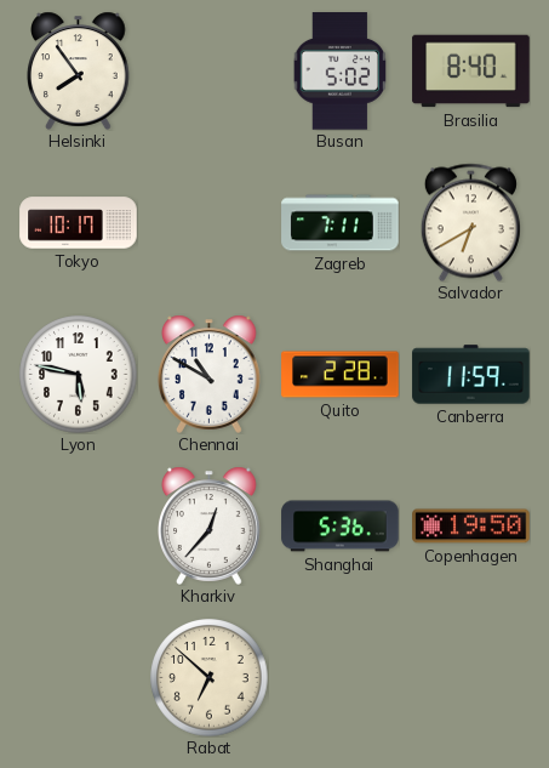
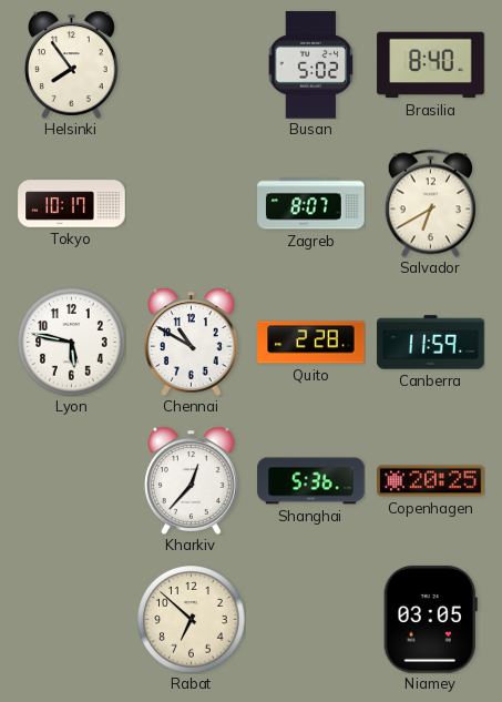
Zagreb: 7:11 -> 8:07
Copenhagen: 19:50 -> 20:25
Niamey: none -> 03:05
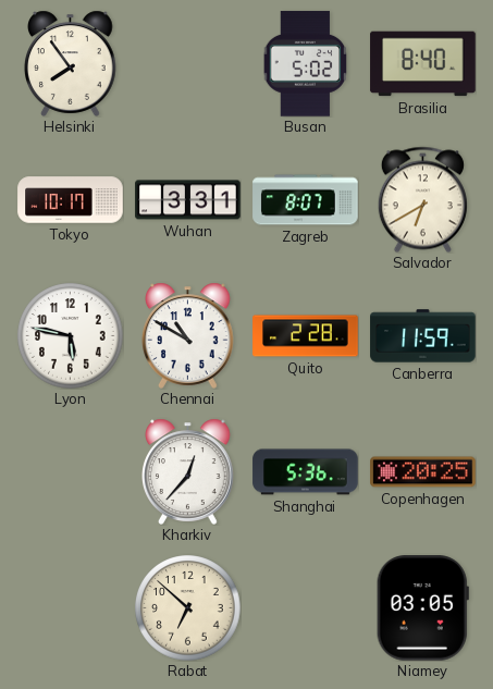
Wuhan: none -> 3:31
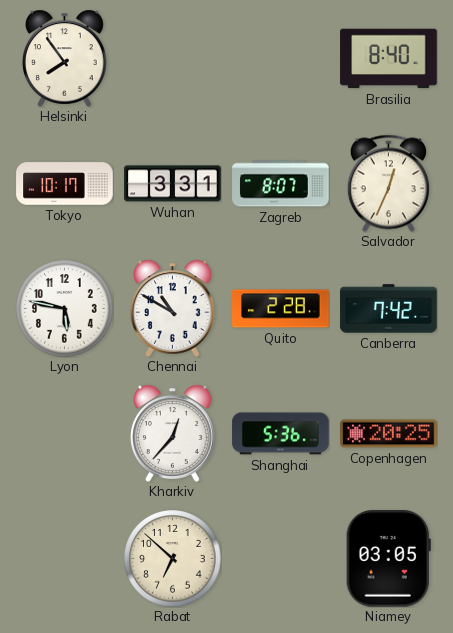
Busan: 5:02 -> none
Salvador: 6:40 -> 12:34
Canberra: 11:59 -> 7:42
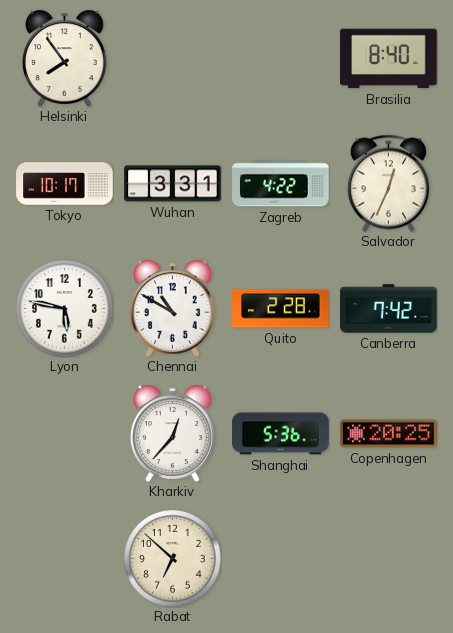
Zagreb: 8:07 -> 4:22
Niamey: 03:05 -> none
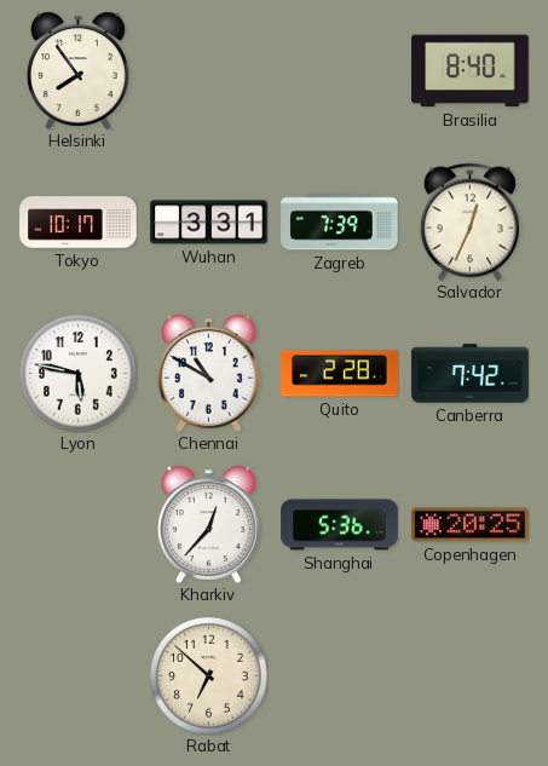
Zagreb: 4:22 -> 7:39
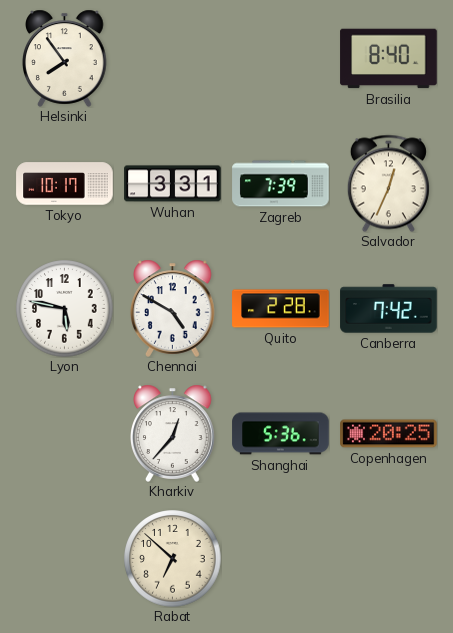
Chennai: 10:50 -> 4:50
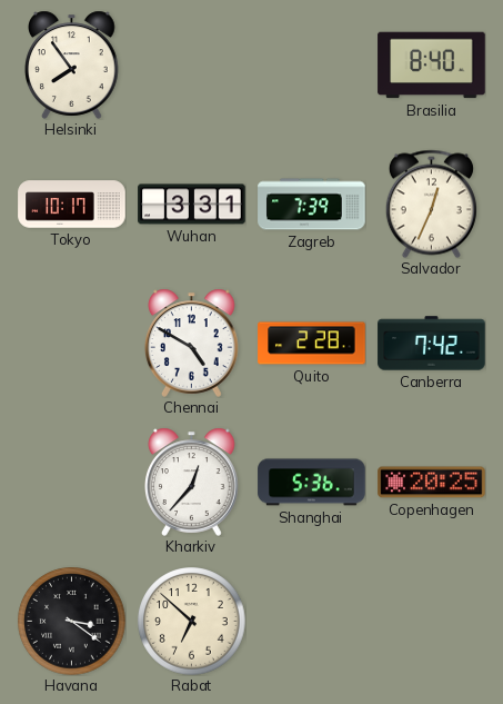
Lyon: 5:47 -> none
Havana: none -> 3:21
